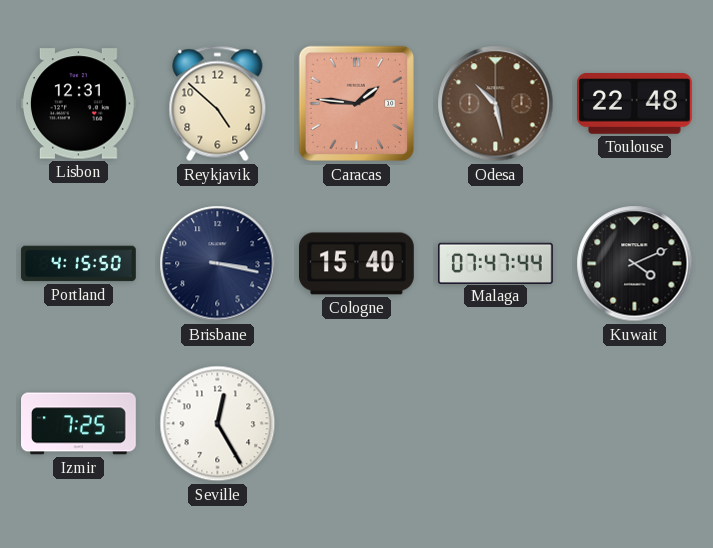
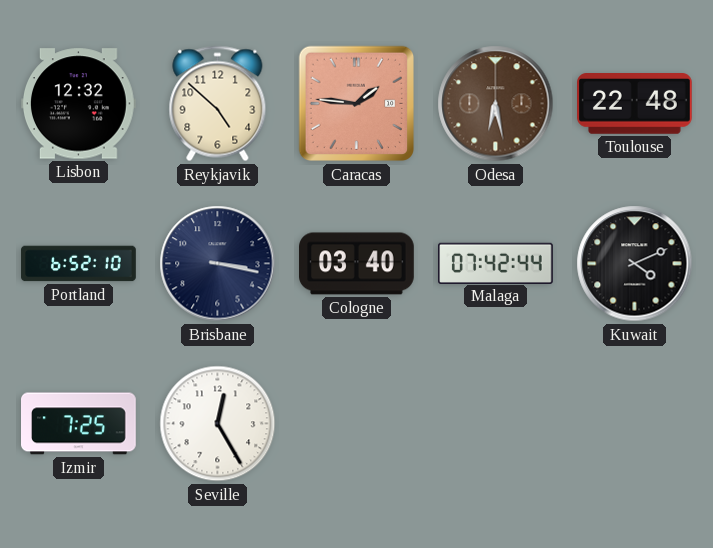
Lisbon: 12:31 -> 12:32
Odesa: 10:28 -> 6:28
Portland: 4:15 -> 6:52
Cologne: 15:40 -> 03:40
Malaga: 07:47 -> 07:42
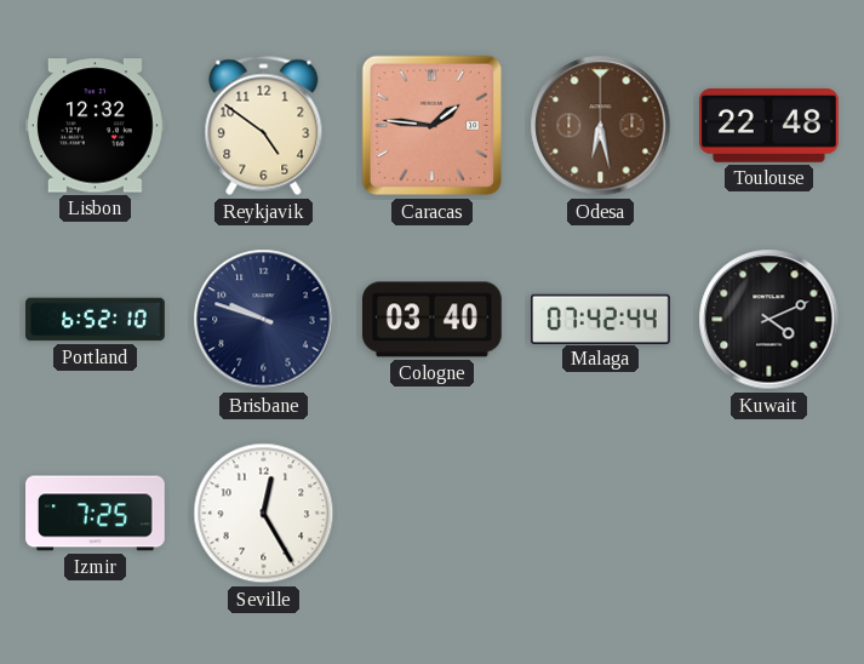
Reykjavik: 4:52 -> 4:51
Brisbane: 3:17 -> 9:48
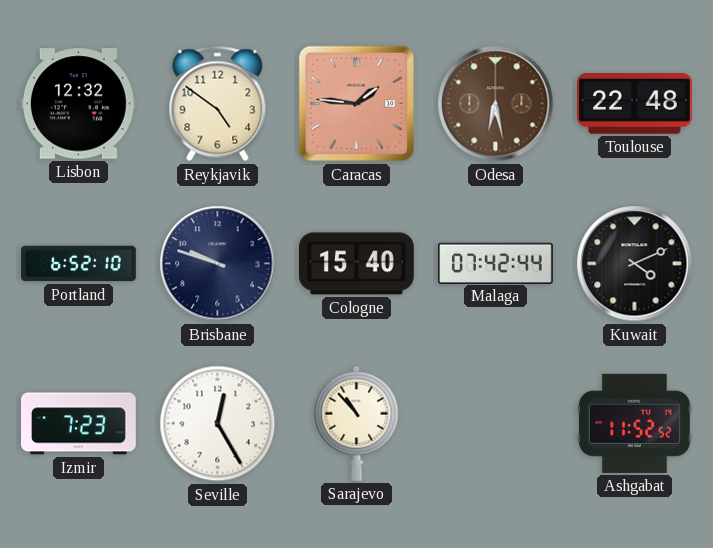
Cologne: 03:40 -> 15:40
Izmir: 7:25 -> 7:23
Sarajevo: none -> 10:53
Ashgabat: none -> 11:52
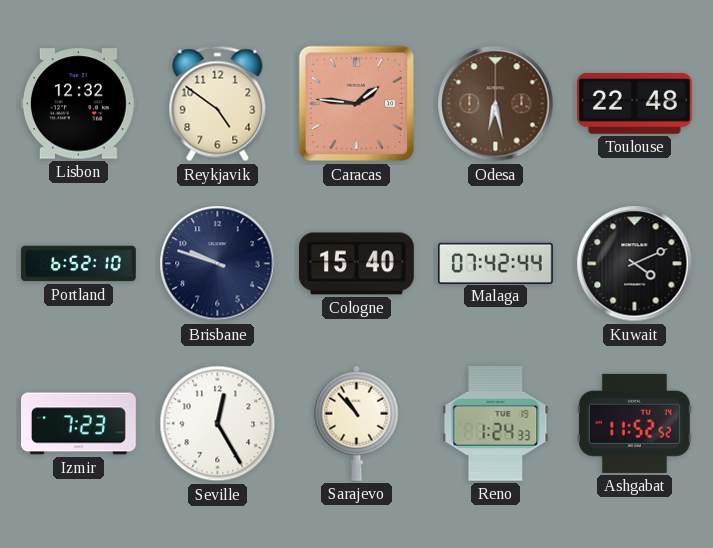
Reno: none -> 1:24
